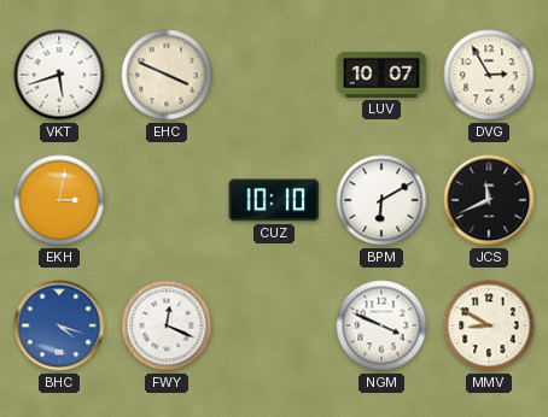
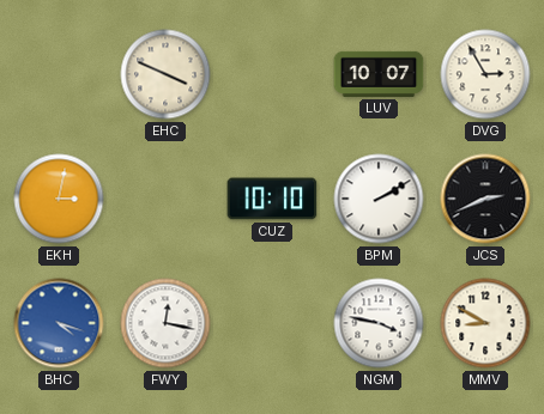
VKT: 5:42 -> none
BPM: 6:10 -> 2:10
JCS: 11:41 -> 2:41
FWY: 12:19 -> 12:17
NGM: 3:49 -> 3:47
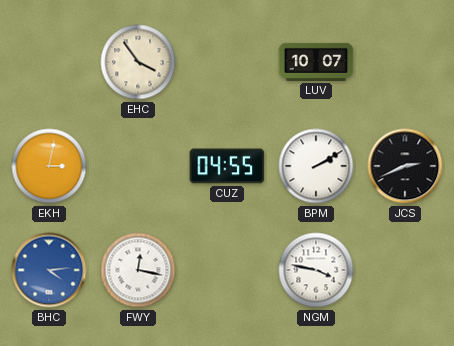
EHC: 3:49 -> 3:54
DVG: 2:55 -> none
CUZ: 10:10 -> 04:55
BHC: 4:18 -> 4:14
MMV: 8:50 -> none
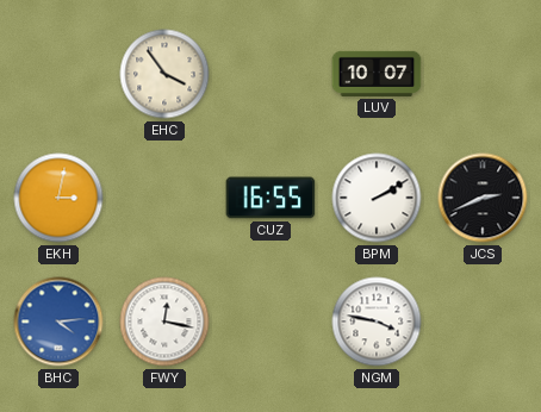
CUZ: 04:55 -> 16:55
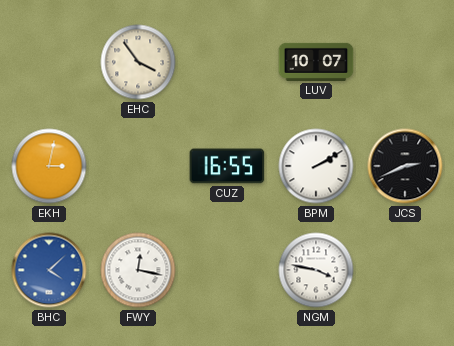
BHC: 4:14 -> 4:08
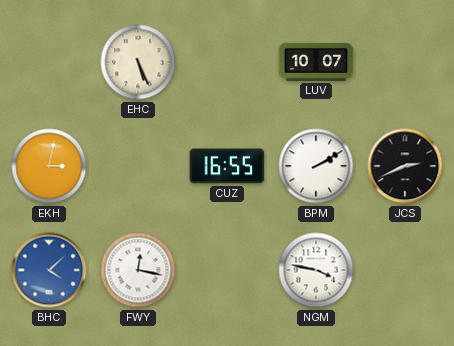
EHC: 3:54 -> 5:26
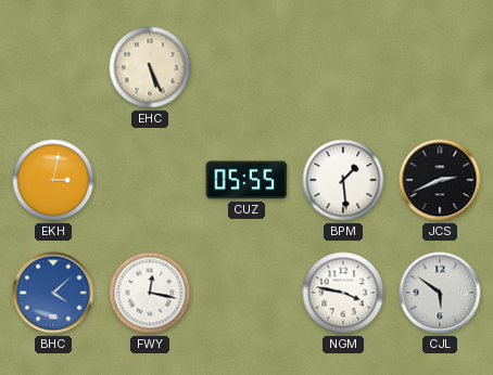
LUV: 10:07 -> none
CUZ: 16:55 -> 05:55
BPM: 2:10 -> 1:29
CJL: none -> 5:51
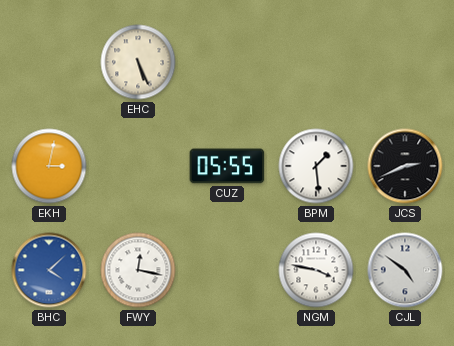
CJL: 5:51 -> 4:51
